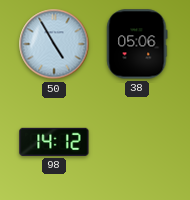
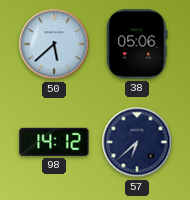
50: 4:55 -> 5:38
57: none -> 6:38
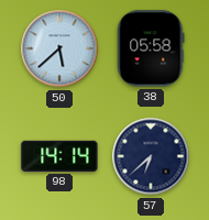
38: 05:06 -> 05:58
98: 14:12 -> 14:14
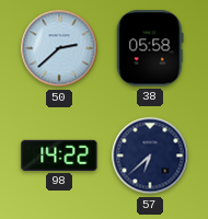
50: 5:38 -> 2:38
98: 14:14 -> 14:22
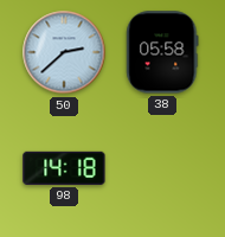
98: 14:22 -> 14:18
57: 6:38 -> none
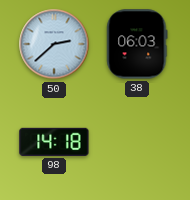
38: 05:58 -> 06:03
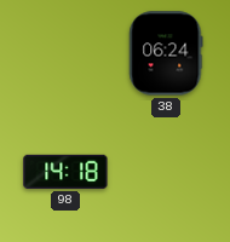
50: 2:38 -> none
38: 06:03 -> 06:24
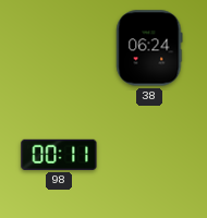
98: 14:18 -> 00:11
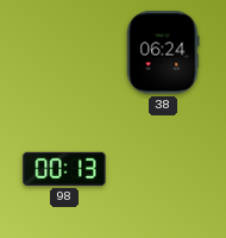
98: 00:11 -> 00:13
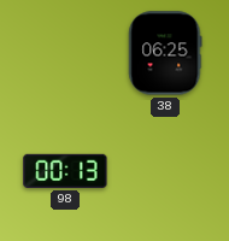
38: 06:24 -> 06:25
